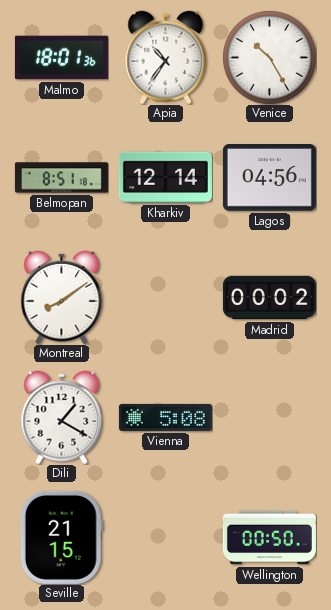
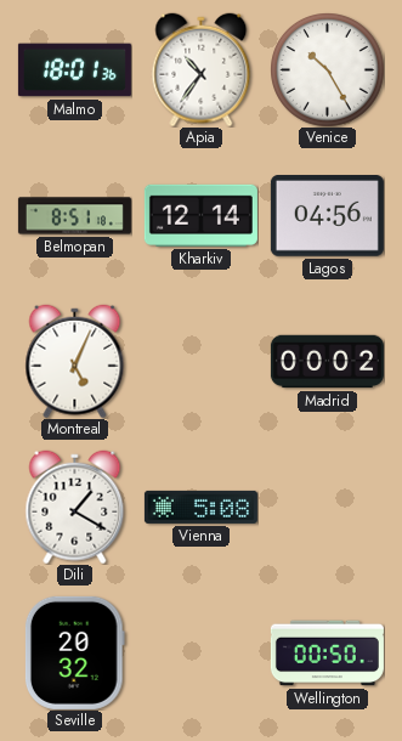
Montreal: 8:09 -> 5:04
Seville: 21:15 -> 20:32
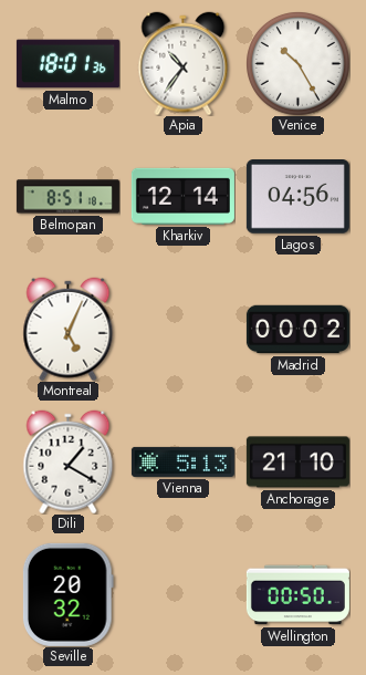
Vienna: 5:08 -> 5:13
Anchorage: none -> 21:10
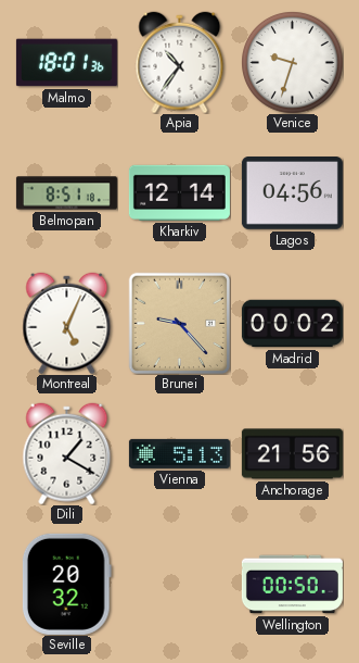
Venice: 10:25 -> 9:33
Brunei: none -> 9:23
Anchorage: 21:10 -> 21:56
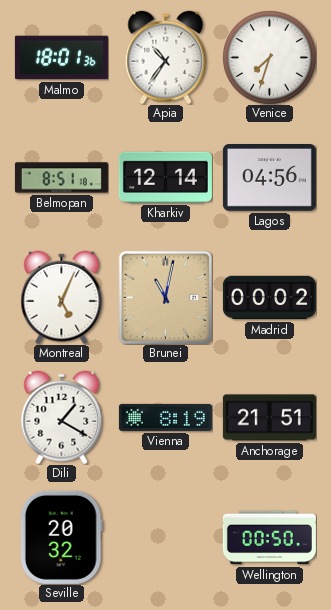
Venice: 9:33 -> 7:33
Brunei: 9:23 -> 11:02
Vienna: 5:13 -> 8:19
Anchorage: 21:56 -> 21:51
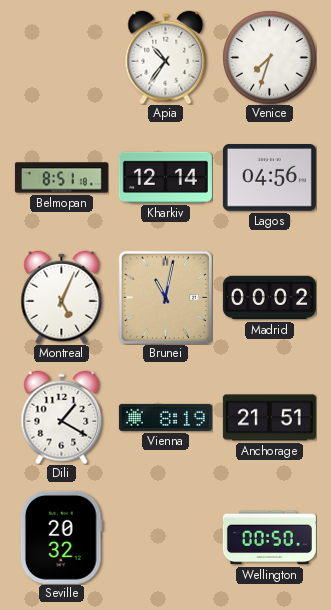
Malmo: 18:01 -> none
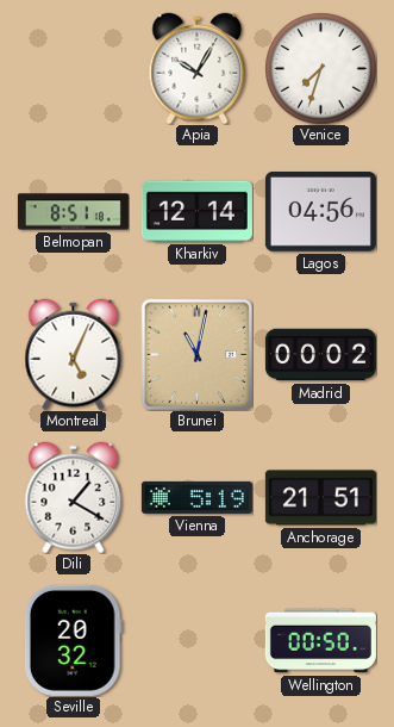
Apia: 10:36 -> 10:05
Vienna: 8:19 -> 5:19
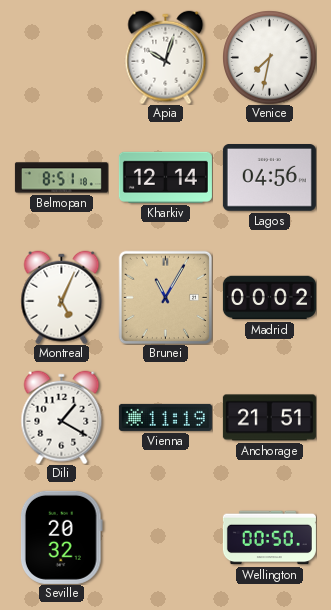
Apia: 10:05 -> 10:03
Venice: 7:33 -> 7:32
Brunei: 11:02 -> 11:05
Vienna: 5:19 -> 11:19
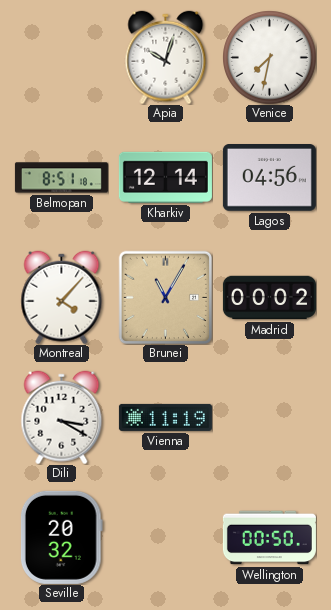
Montreal: 5:04 -> 4:07
Dili: 1:20 -> 3:20
Anchorage: 21:51 -> none
